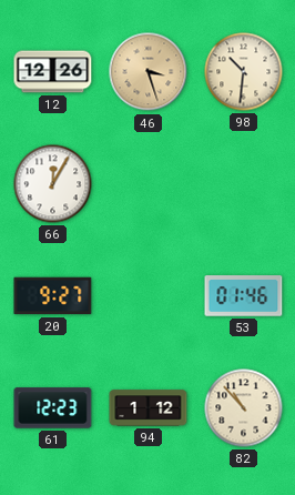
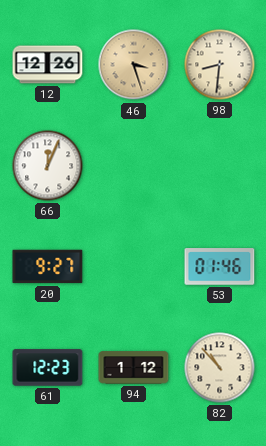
98: 10:31 -> 8:31
66: 12:05 -> 12:04
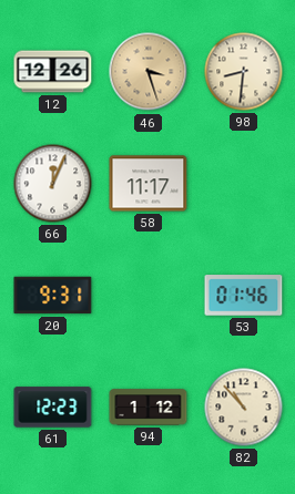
58: none -> 11:17
20: 9:27 -> 9:31
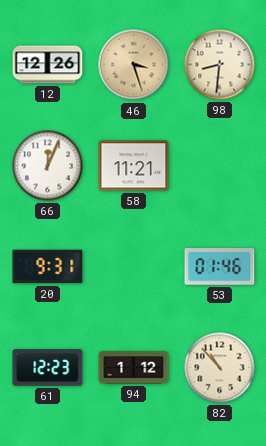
58: 11:17 -> 11:21
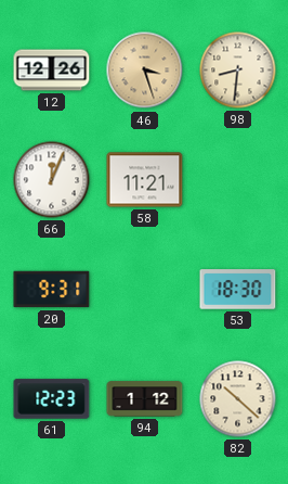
53: 01:46 -> 18:30
82: 10:53 -> 10:22
